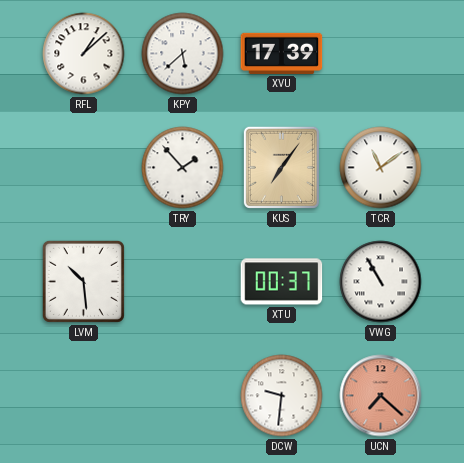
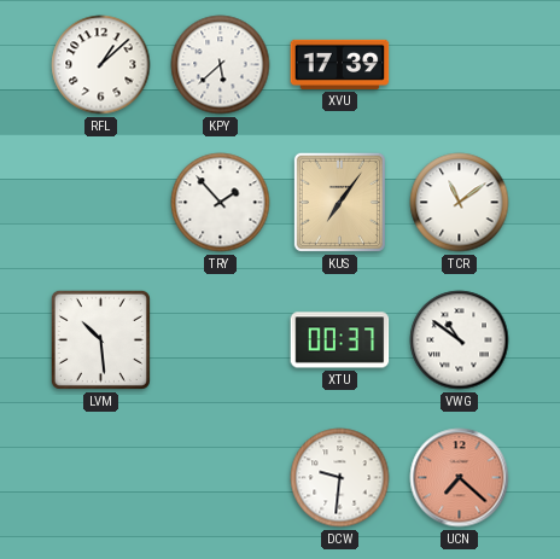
VWG: 10:55 -> 10:51
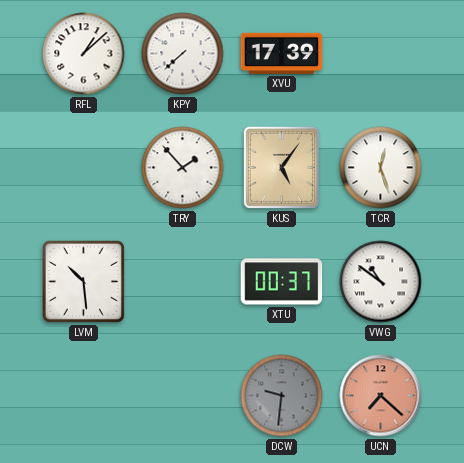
KPY: 5:38 -> 7:38
KUS: 7:06 -> 5:06
TCR: 11:09 -> 12:27
DCW dial: white -> grey
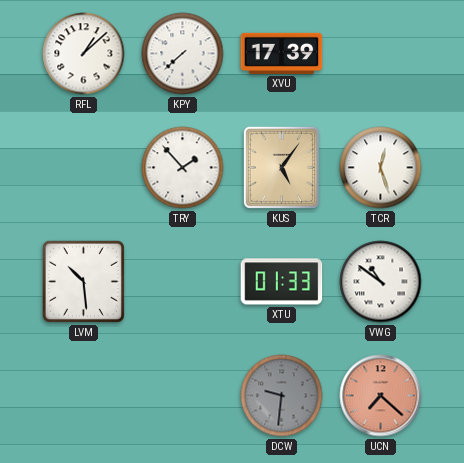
XTU: 00:37 -> 01:33
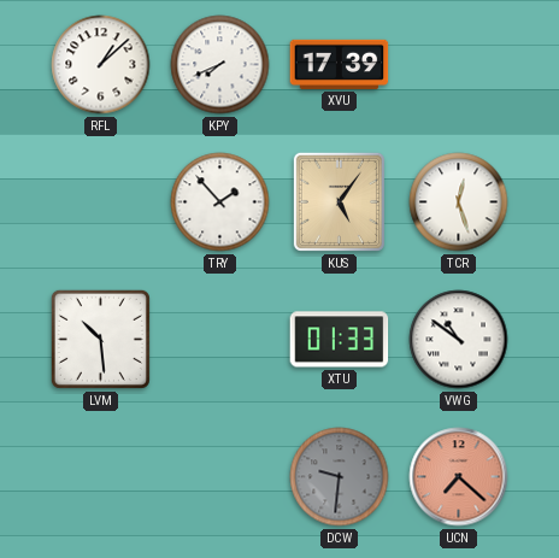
KPY: 7:38 -> 7:41
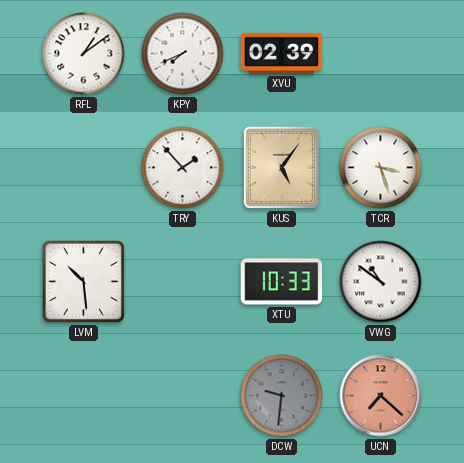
RFL: 1:08 -> 1:09
XVU: 17:39 -> 02:39
TCR: 12:27 -> 3:27
XTU: 01:33 -> 10:33
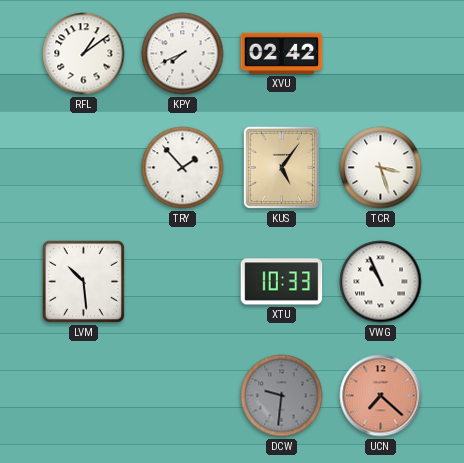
XVU: 02:39 -> 02:42
VWG: 10:51 -> 10:56
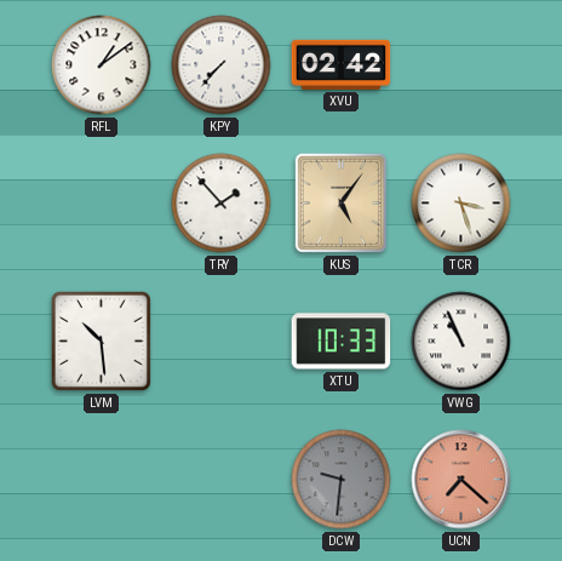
KPY: 7:41 -> 7:37
